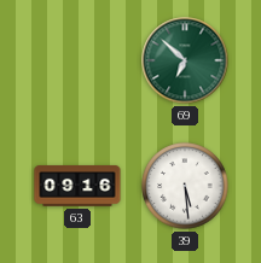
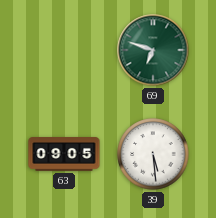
69: 6:52 -> 6:48
63: 09:16 -> 09:05
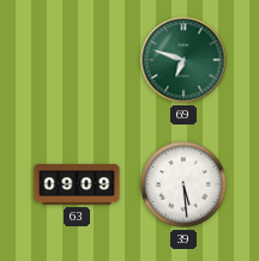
63: 09:05 -> 09:09
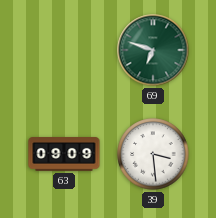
39: 5:29 -> 3:29
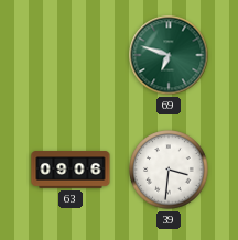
63: 09:09 -> 09:06
39: 3:29 -> 3:31
